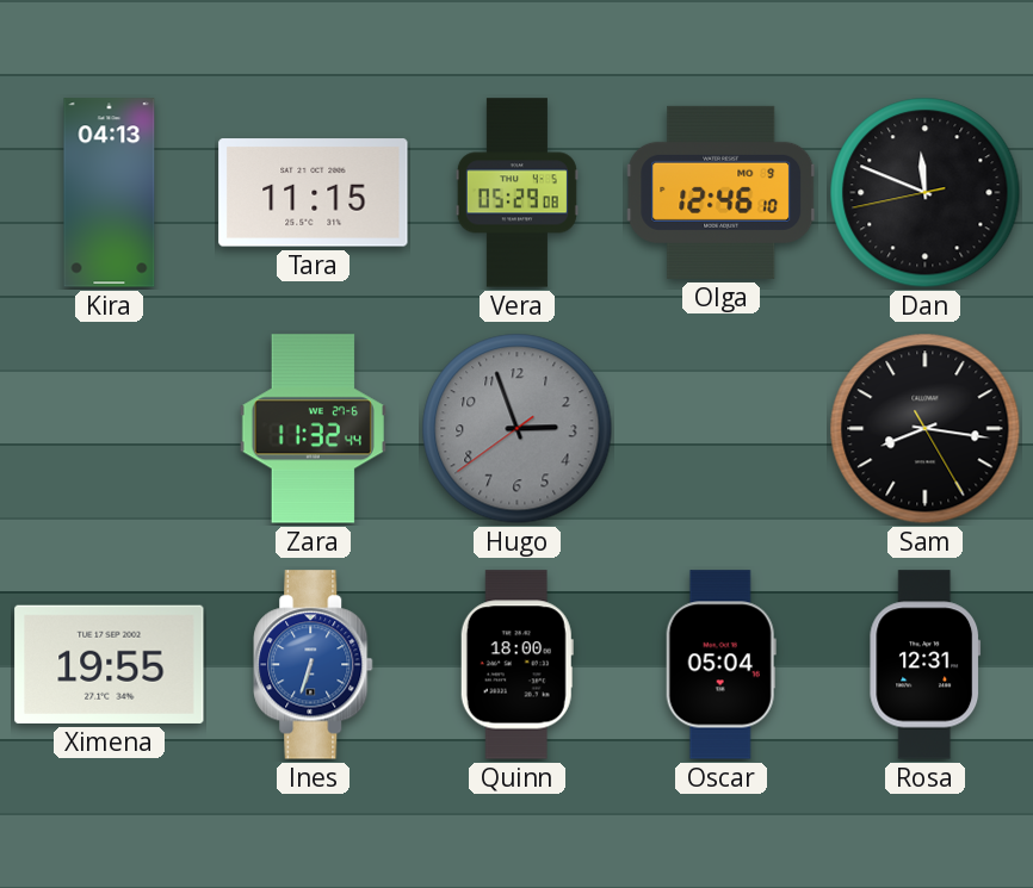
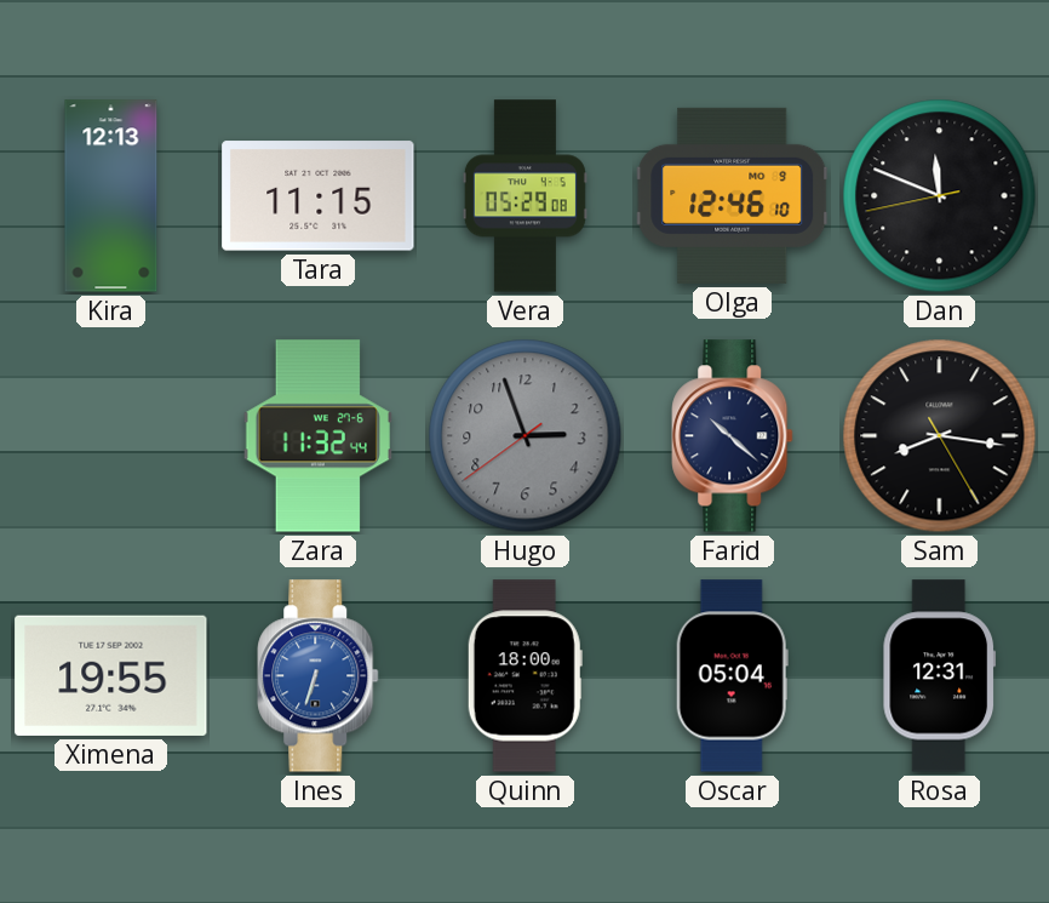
Kira: 04:13 -> 12:13
Farid: none -> 10:22
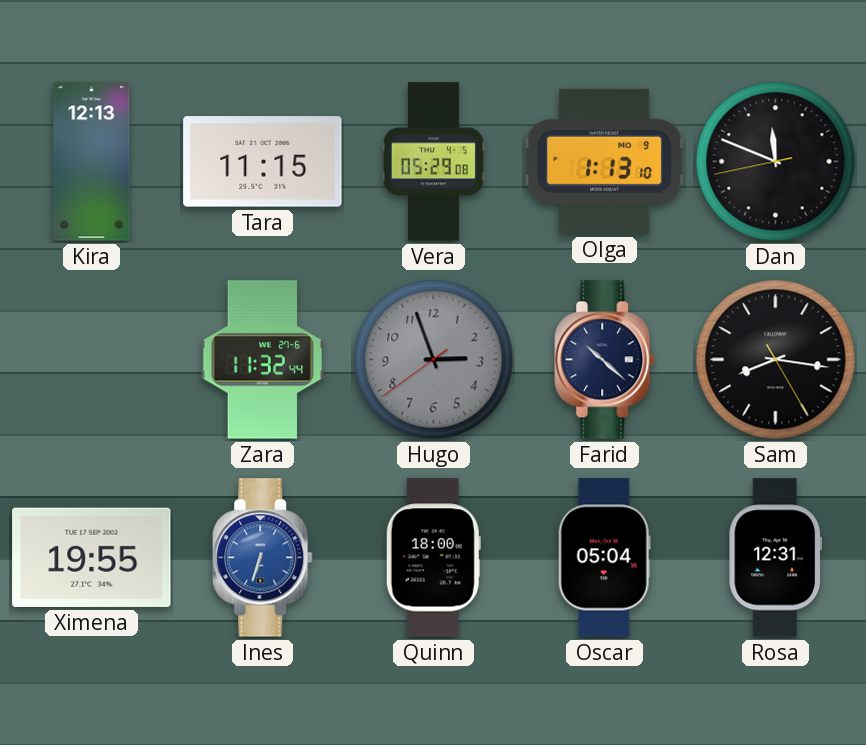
Olga: 12:46 -> 1:13
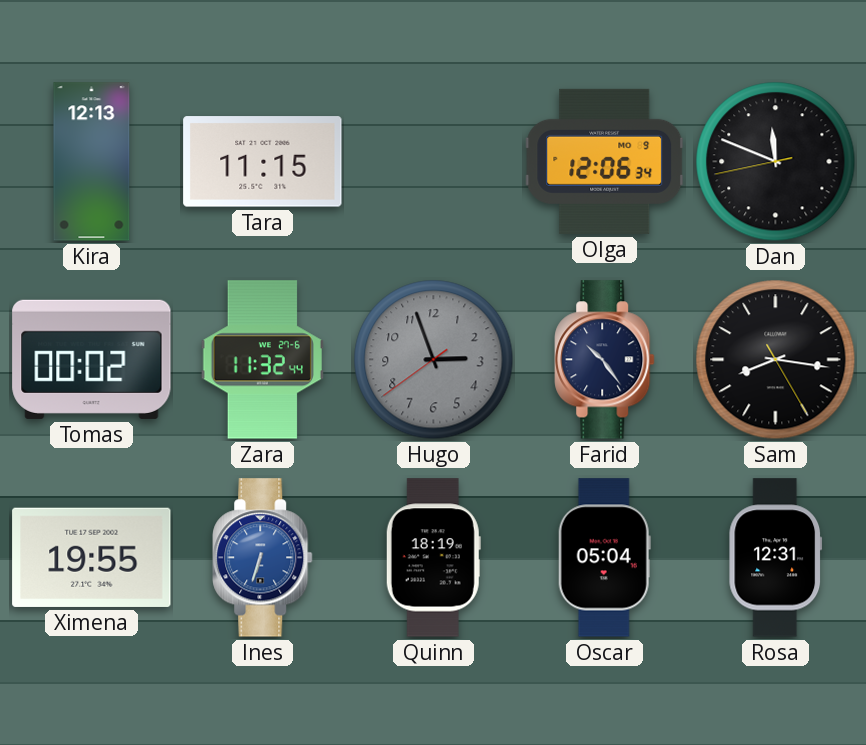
Vera: 05:29 -> none
Olga: 1:13 -> 12:06
Tomas: none -> 00:02
Farid: 10:22 -> 10:24
Quinn: 18:00 -> 18:19
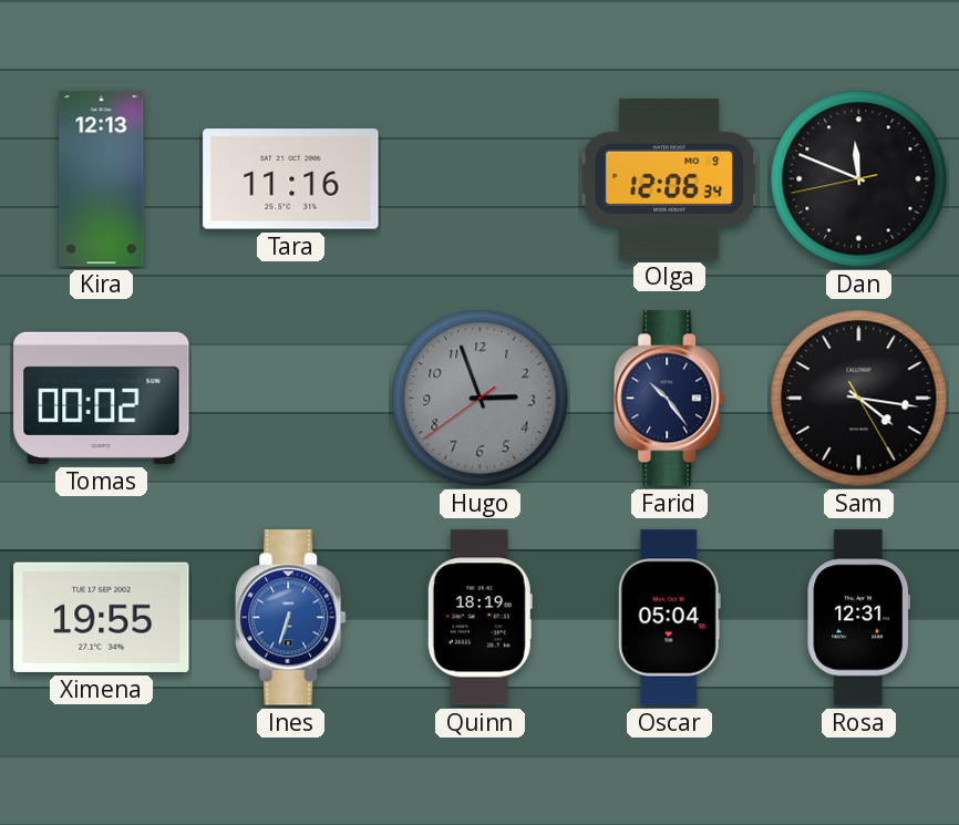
Tara: 11:15 -> 11:16
Zara: 11:32 -> none
Sam: 8:16 -> 4:16
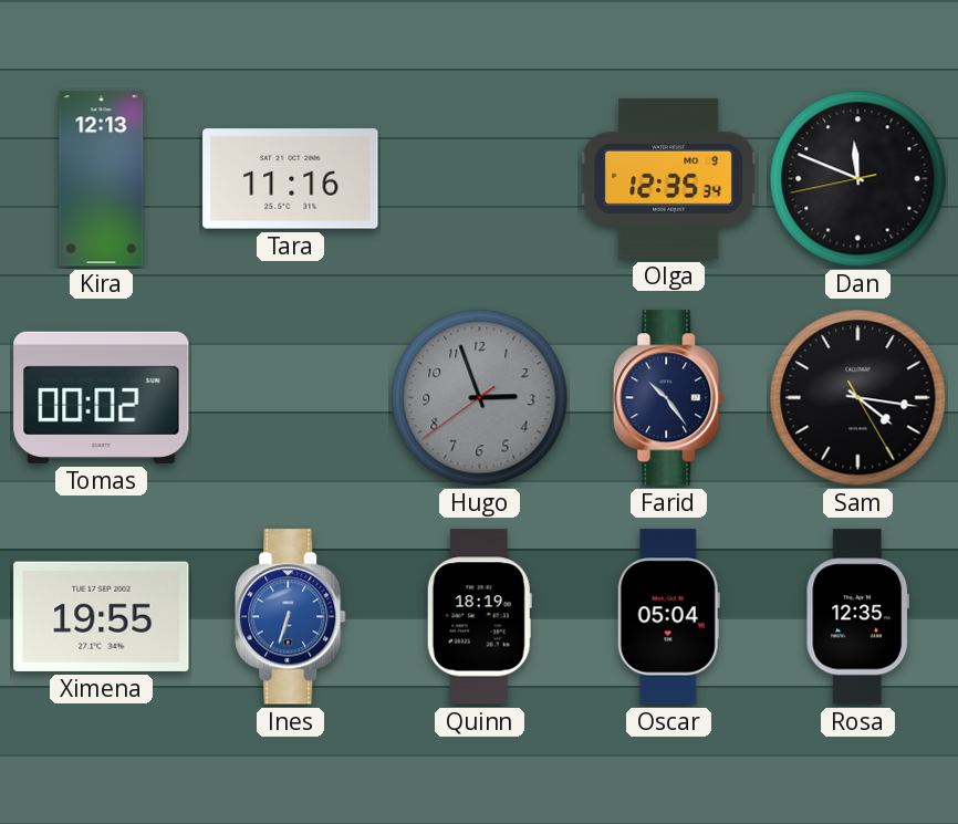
Olga: 12:06 -> 12:35
Rosa: 12:31 -> 12:35
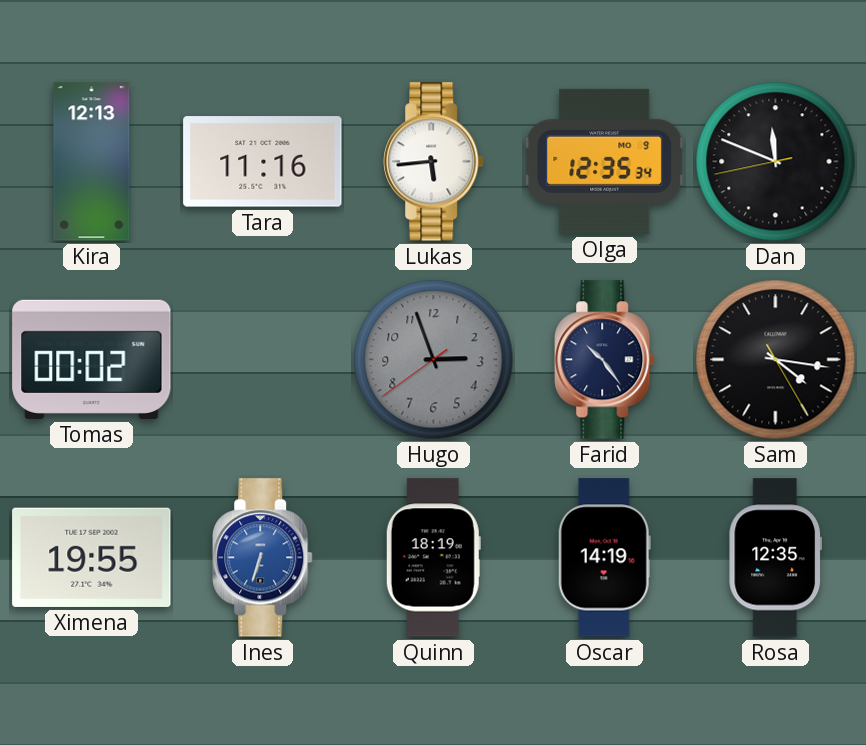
Lukas: none -> 5:44
Oscar: 05:04 -> 14:19
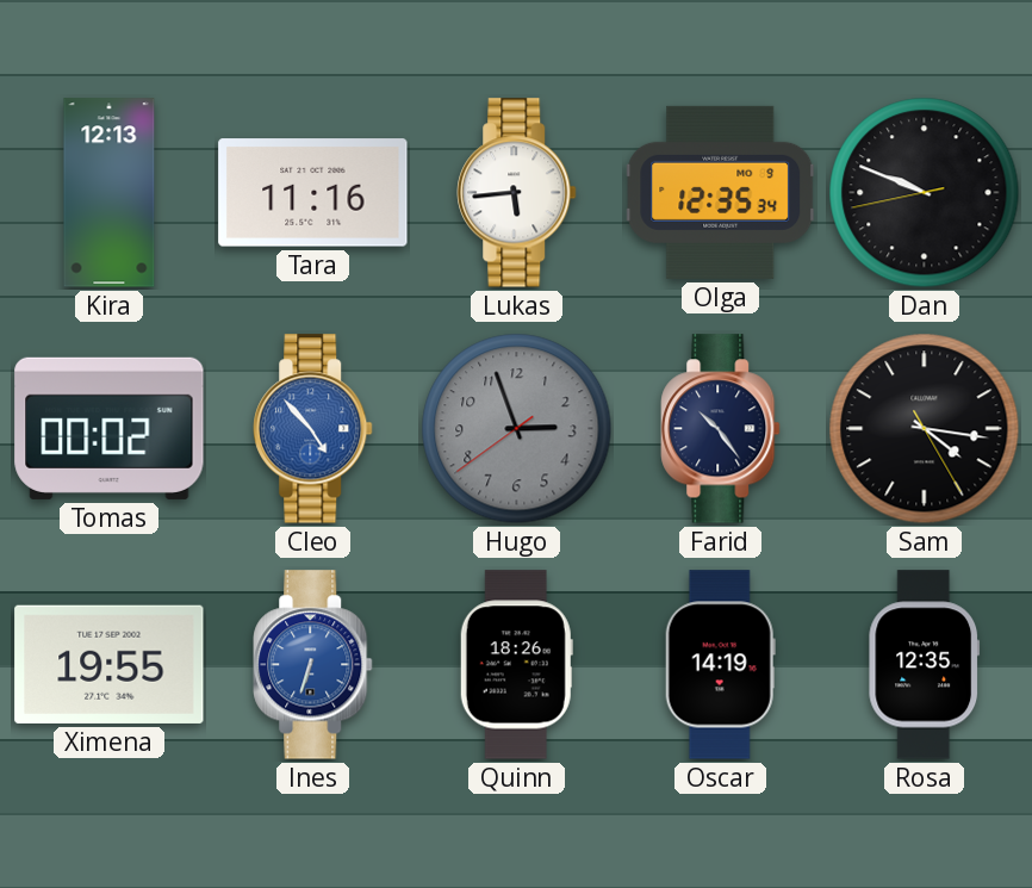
Dan: 11:48 -> 9:48
Cleo: none -> 4:53
Quinn: 18:19 -> 18:26
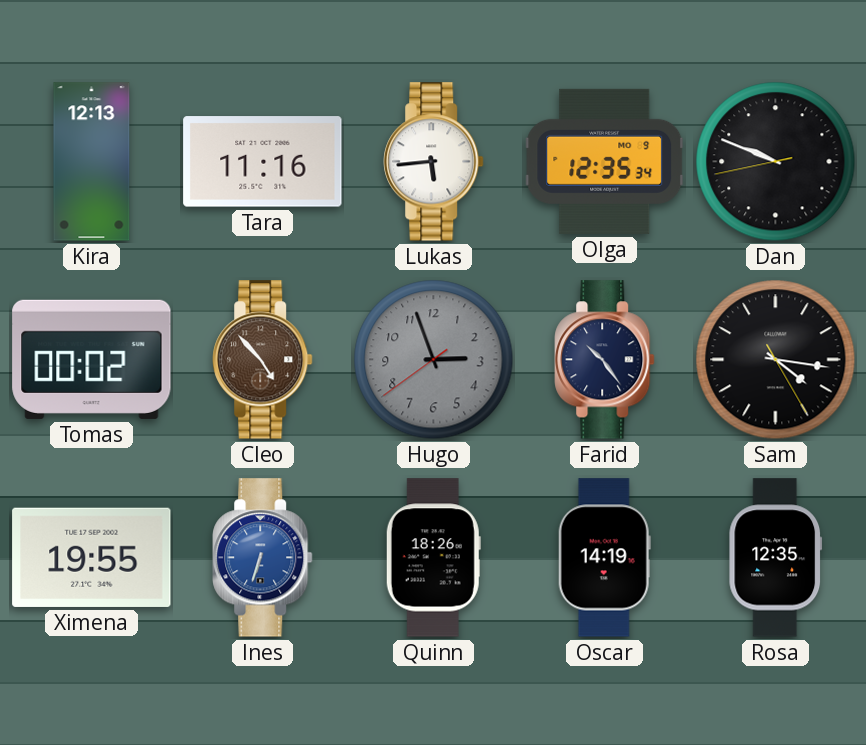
Cleo dial: blue -> brown
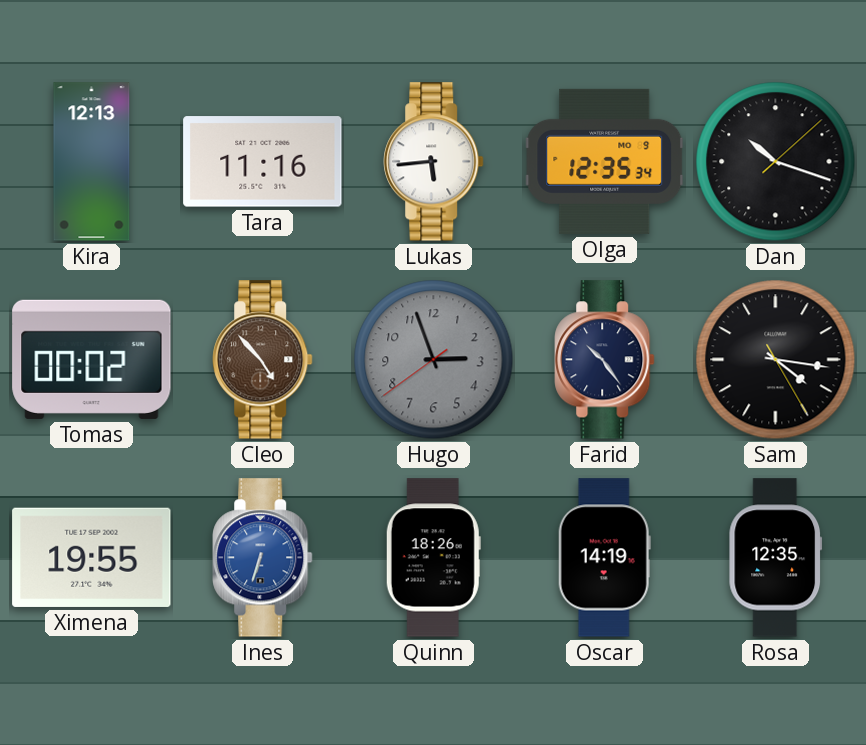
Dan: 9:48 -> 10:18
